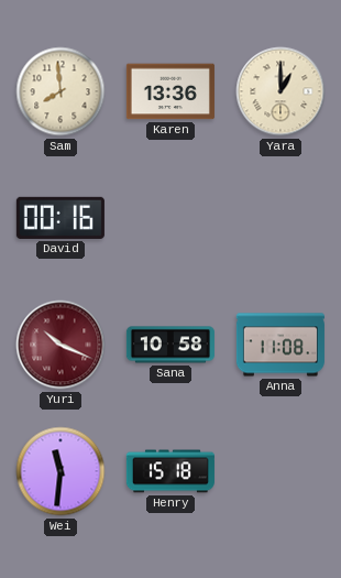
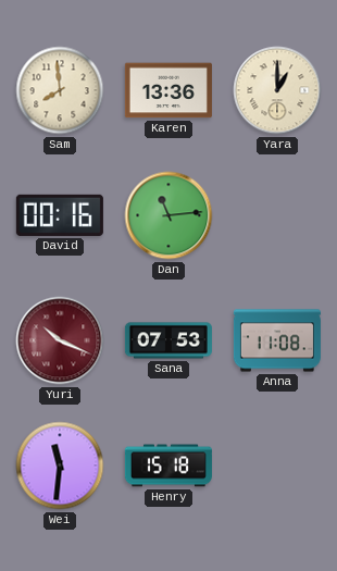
Dan: none -> 11:14
Sana: 10:58 -> 07:53
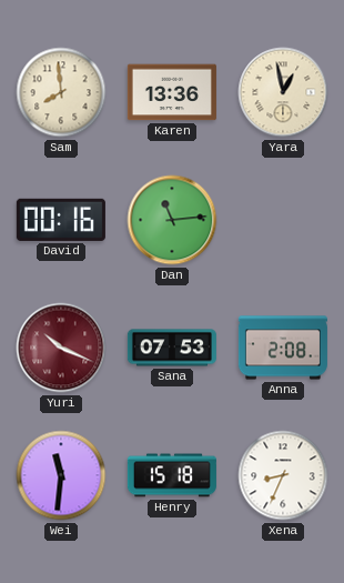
Yara: 1:00 -> 12:58
Anna: 11:08 -> 2:08
Xena: none -> 8:34
